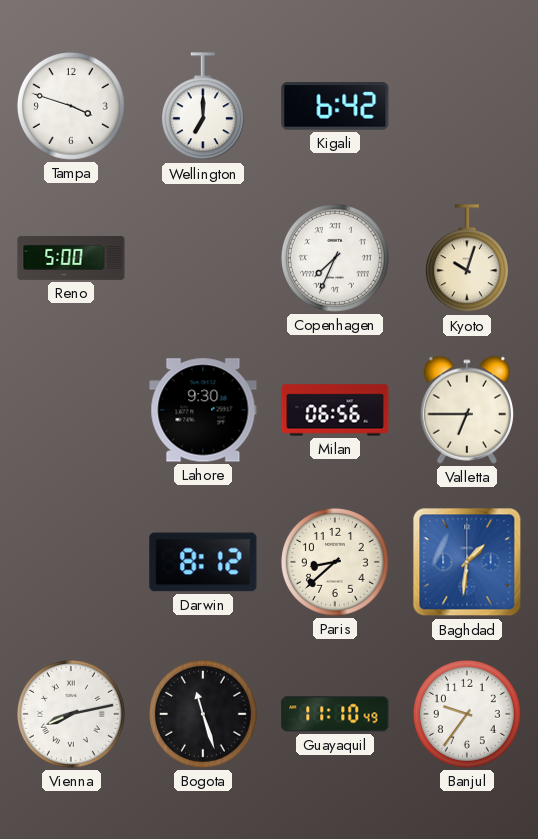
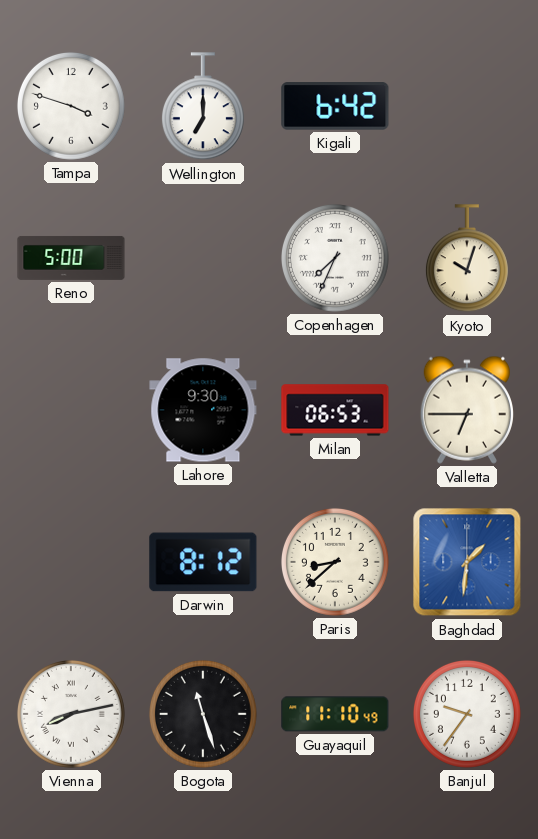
Milan: 06:56 -> 06:53
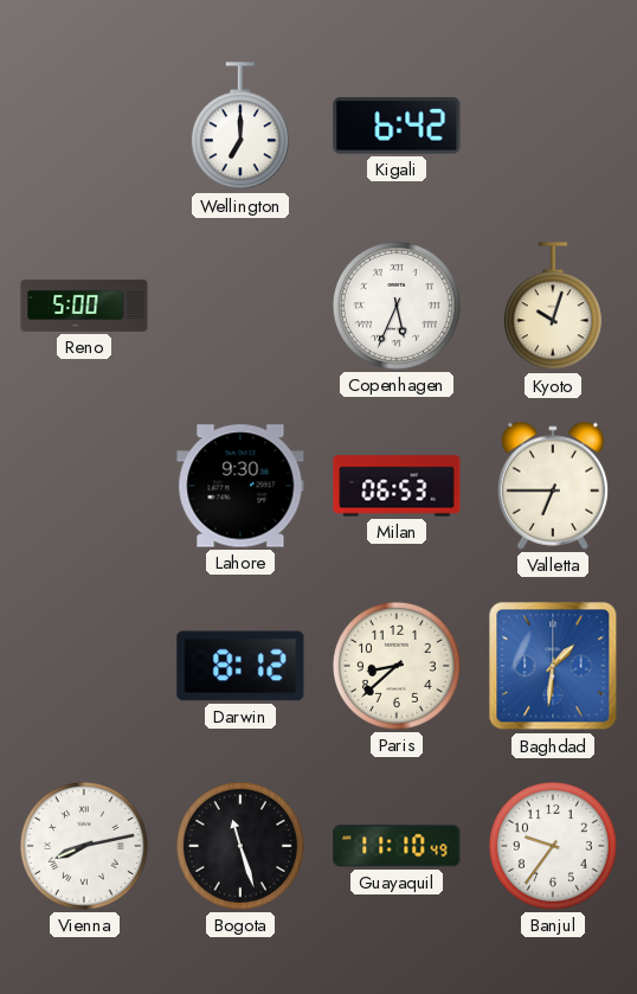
Tampa: 3:48 -> none
Copenhagen: 7:34 -> 5:34
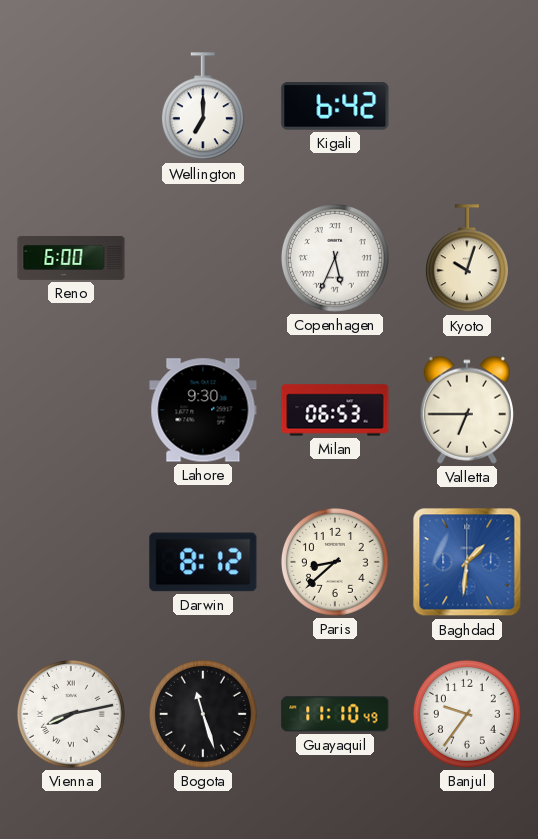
Reno: 5:00 -> 6:00
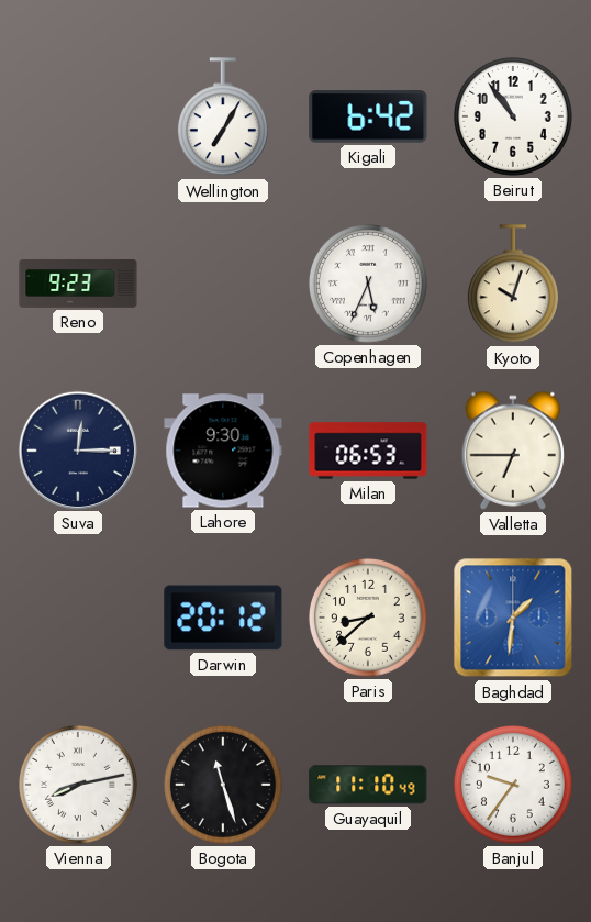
Wellington: 7:00 -> 7:05
Beirut: none -> 10:54
Reno: 6:00 -> 9:23
Suva: none -> 12:15
Darwin: 8:12 -> 20:12
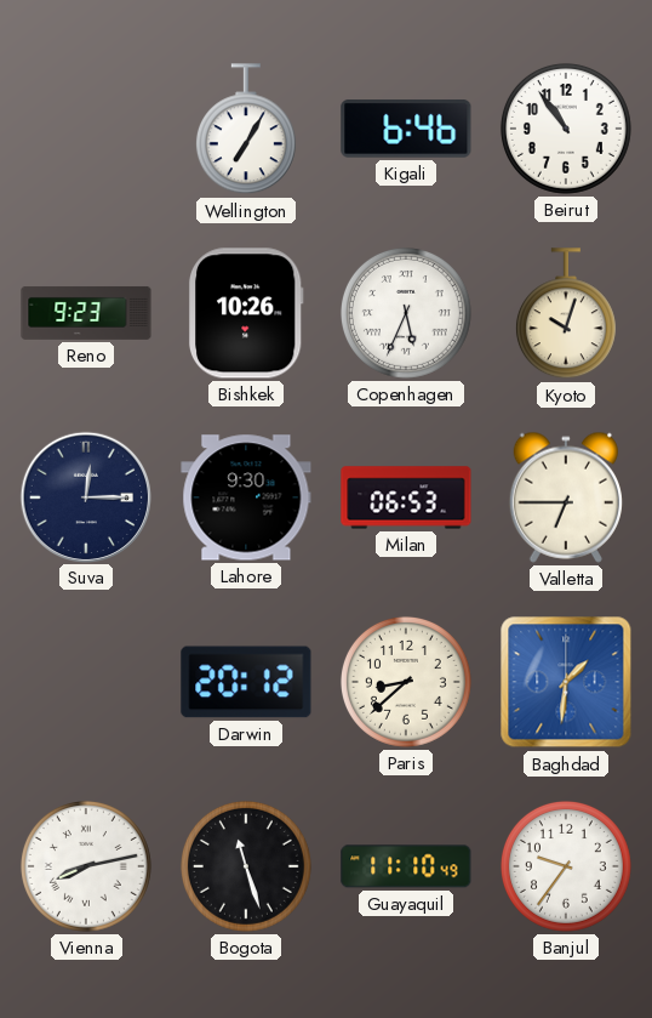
Kigali: 6:42 -> 6:46
Bishkek: none -> 10:26
